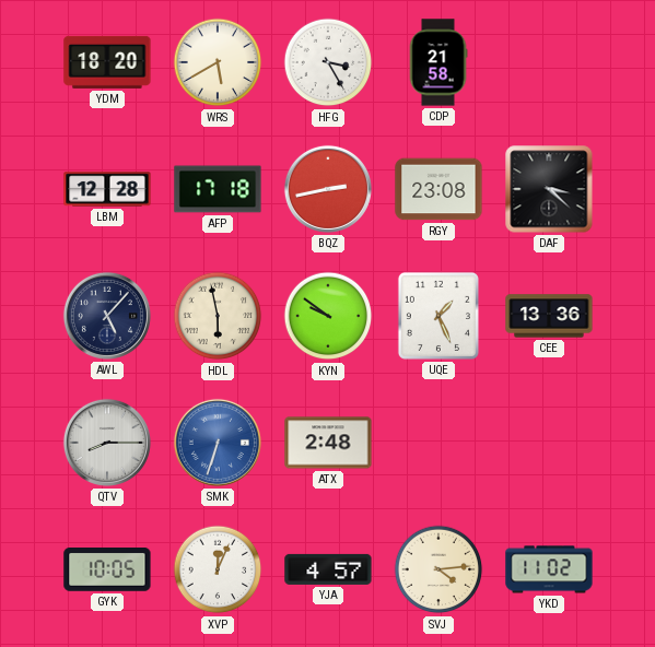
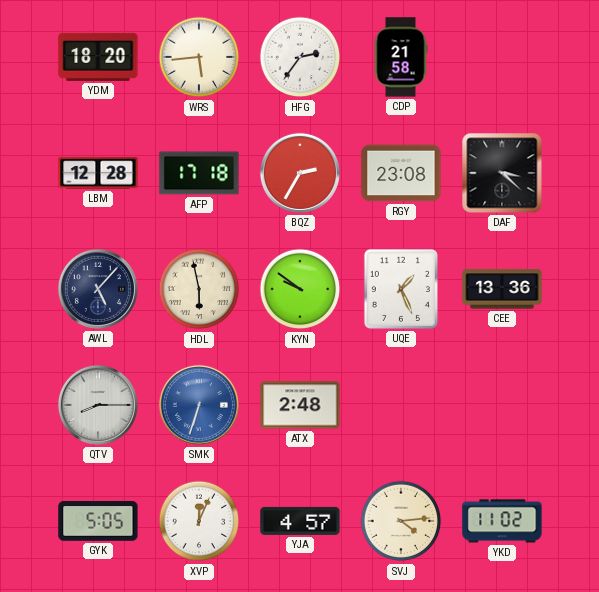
WRS: 5:40 -> 5:44
HFG: 3:25 -> 2:36
BQZ: 2:43 -> 2:35
GYK: 10:05 -> 5:05
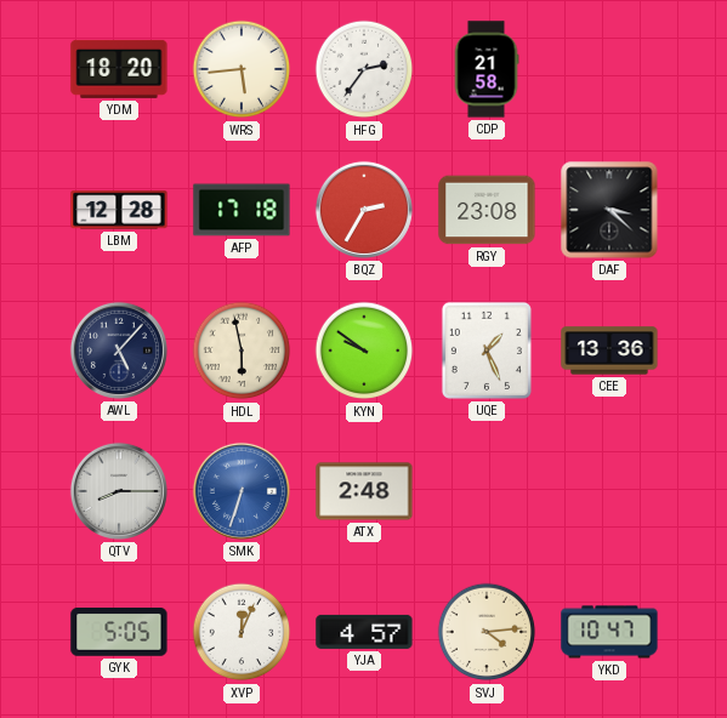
YKD: 11:02 -> 10:47
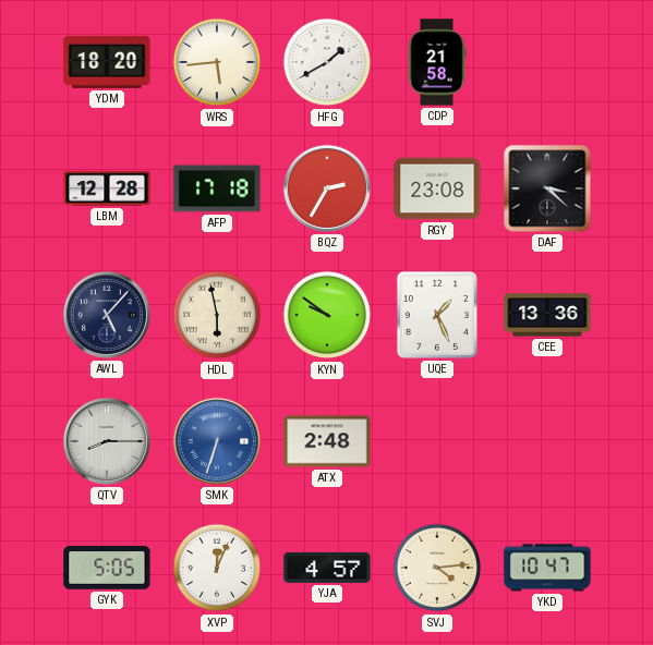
HFG: 2:36 -> 1:40
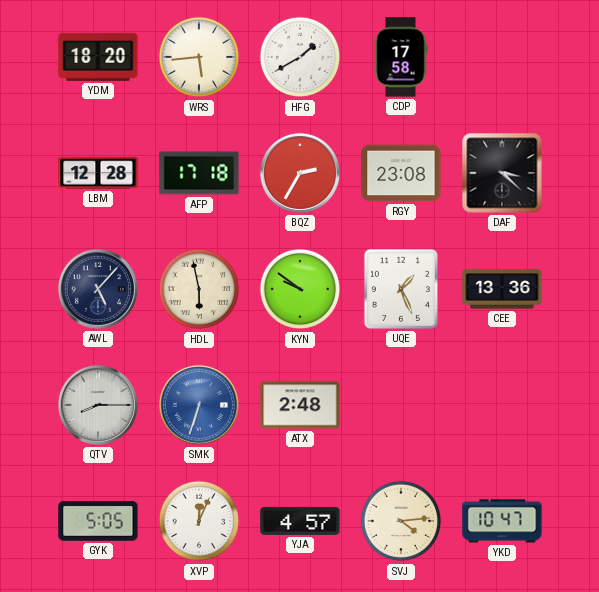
CDP: 21:58 -> 17:58
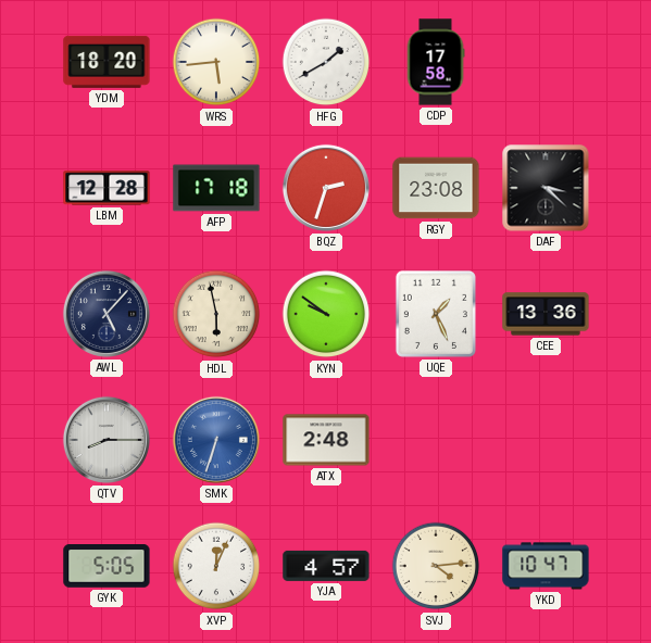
BQZ: 2:35 -> 2:33
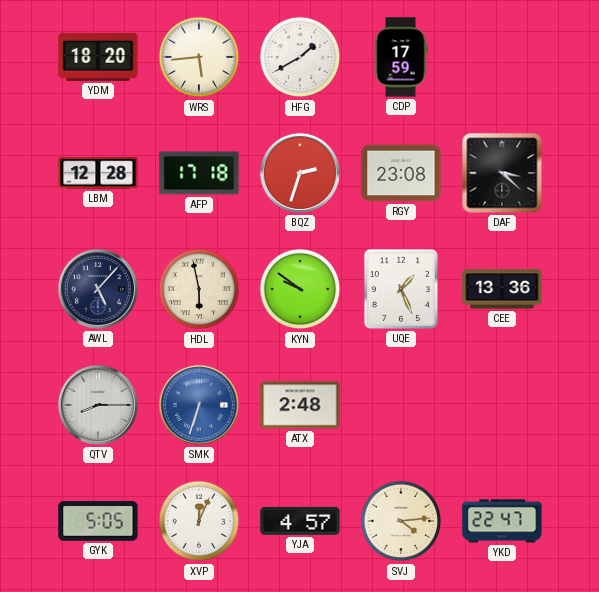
CDP: 17:58 -> 17:59
YKD: 10:47 -> 22:47
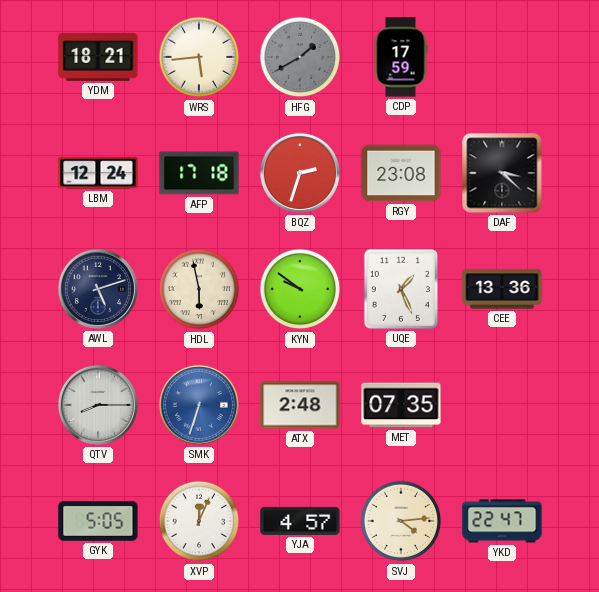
YDM: 18:20 -> 18:21
HFG dial: white -> grey
LBM: 12:28 -> 12:24
AWL: 5:07 -> 5:12
MET: none -> 07:35
